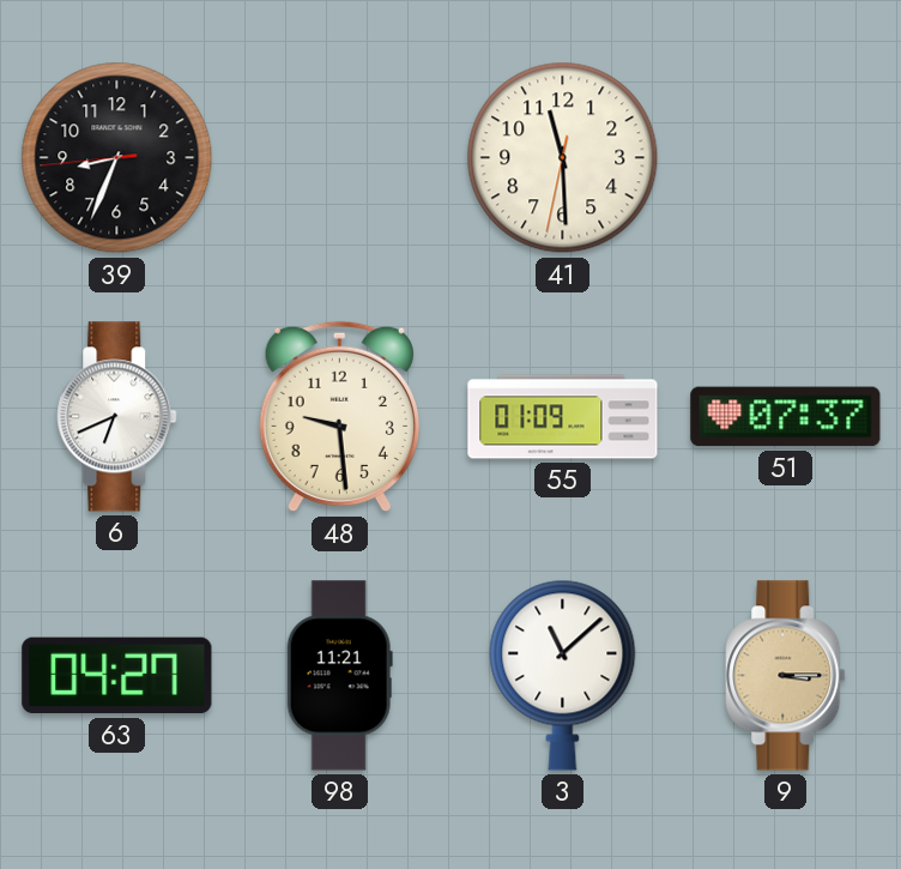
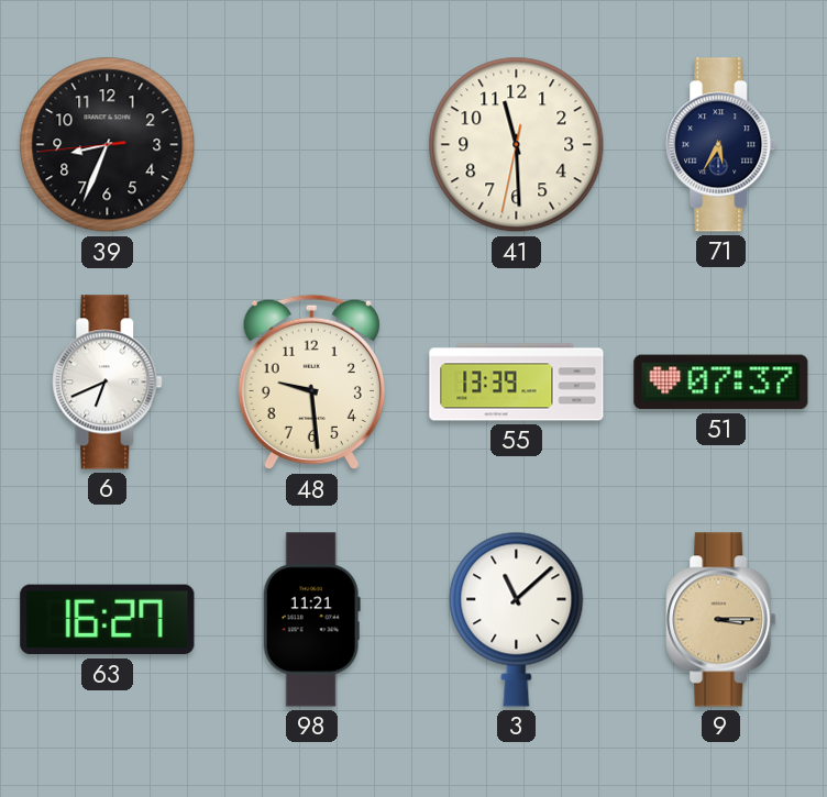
71: none -> 5:35
55: 01:09 -> 13:39
63: 04:27 -> 16:27
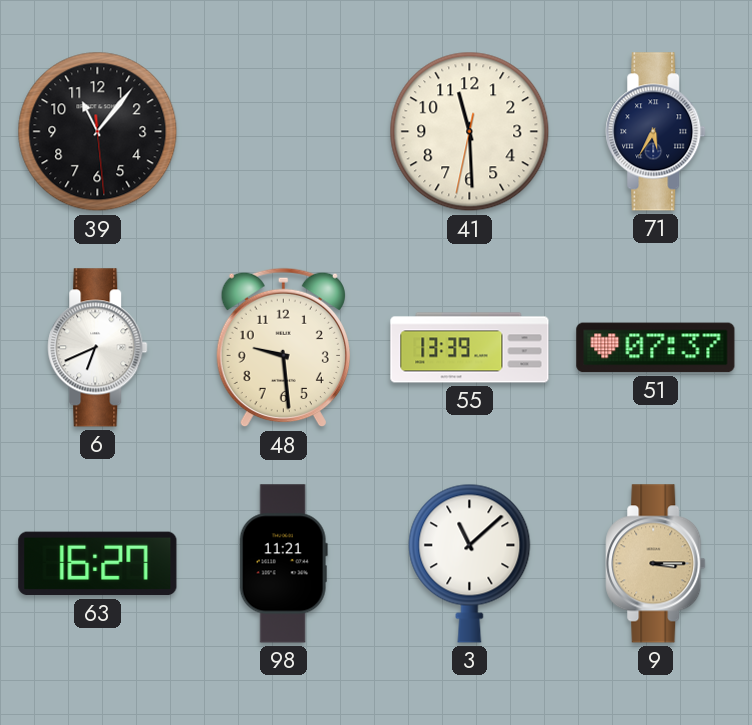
39: 8:33 -> 11:06
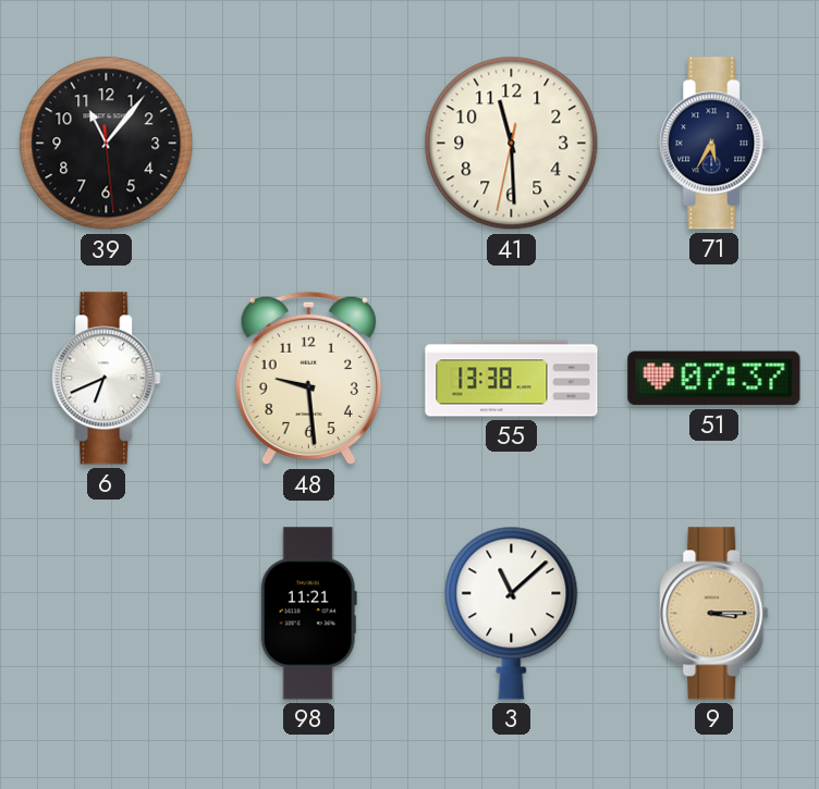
55: 13:39 -> 13:38
63: 16:27 -> none
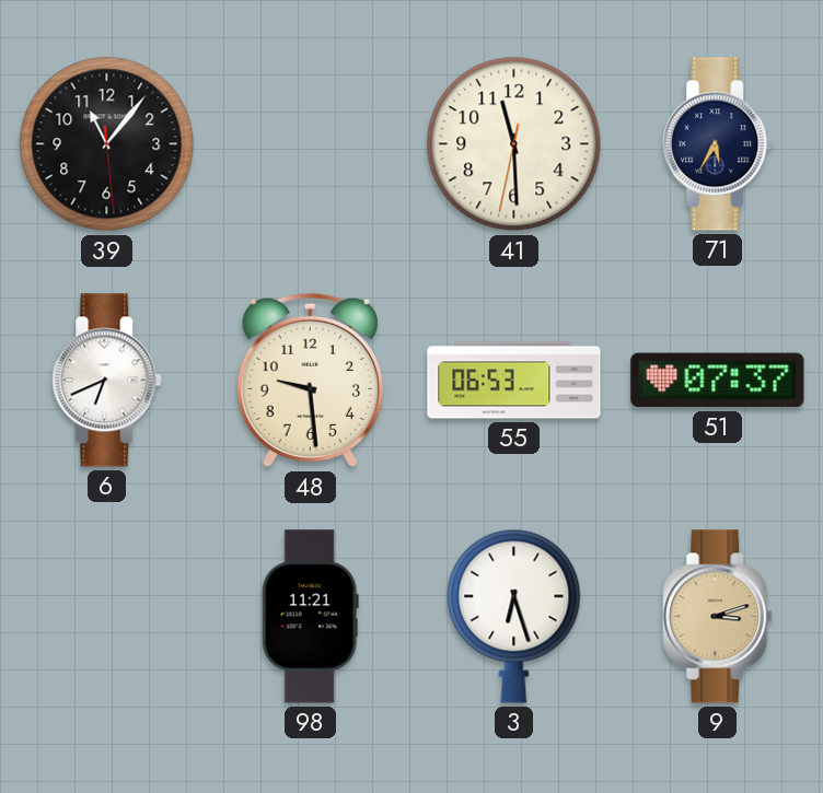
55: 13:38 -> 06:53
3: 11:08 -> 6:27
9: 3:15 -> 3:12
